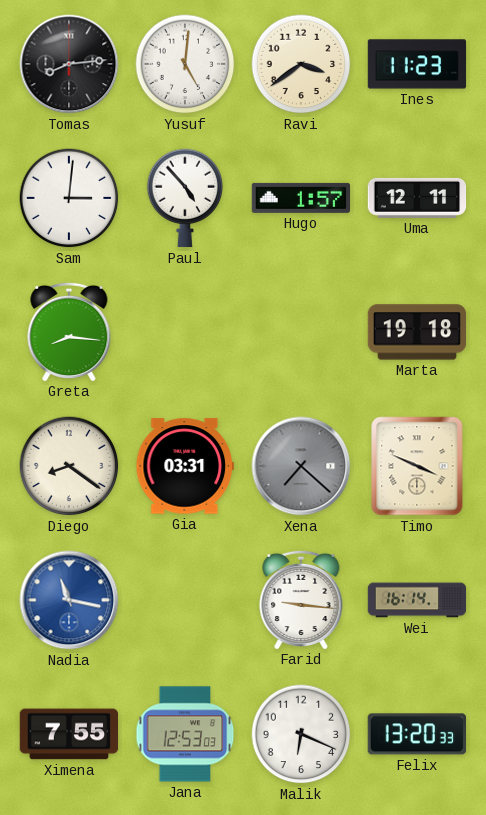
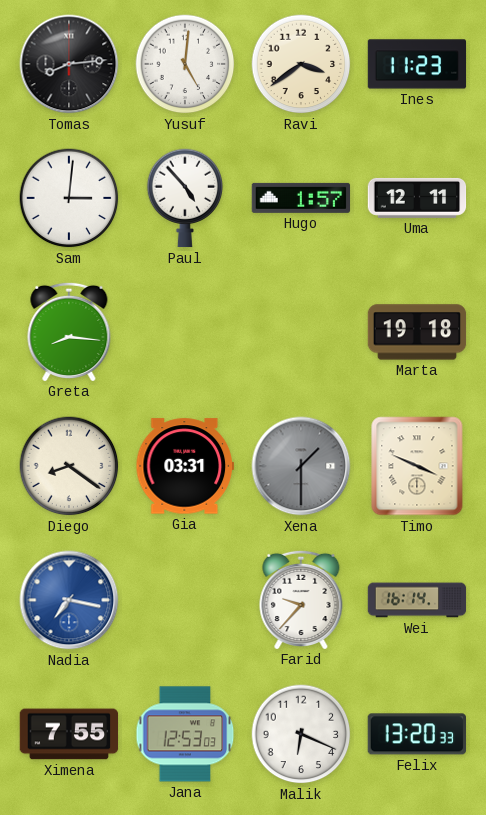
Xena: 7:22 -> 1:30
Nadia: 11:17 -> 7:17
Farid: 9:16 -> 9:37
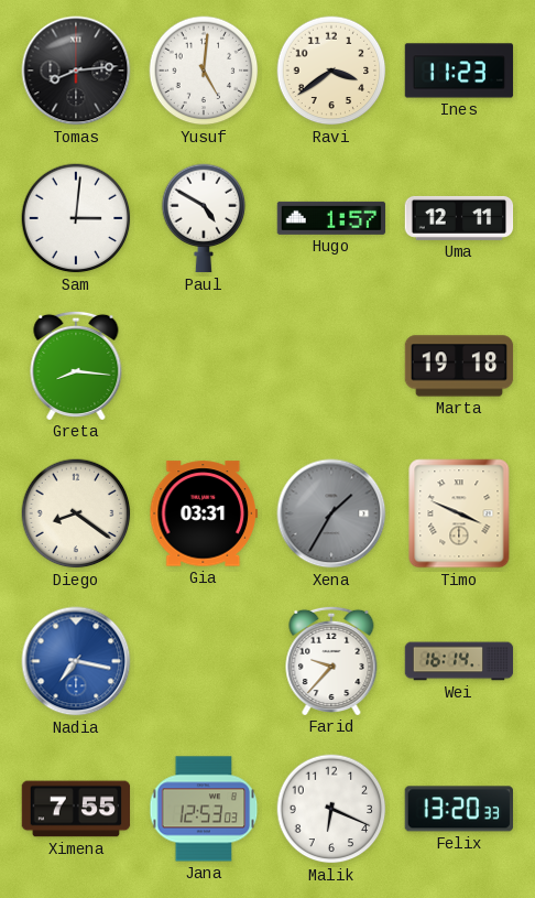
Paul: 4:53 -> 4:50
Xena: 1:30 -> 1:35
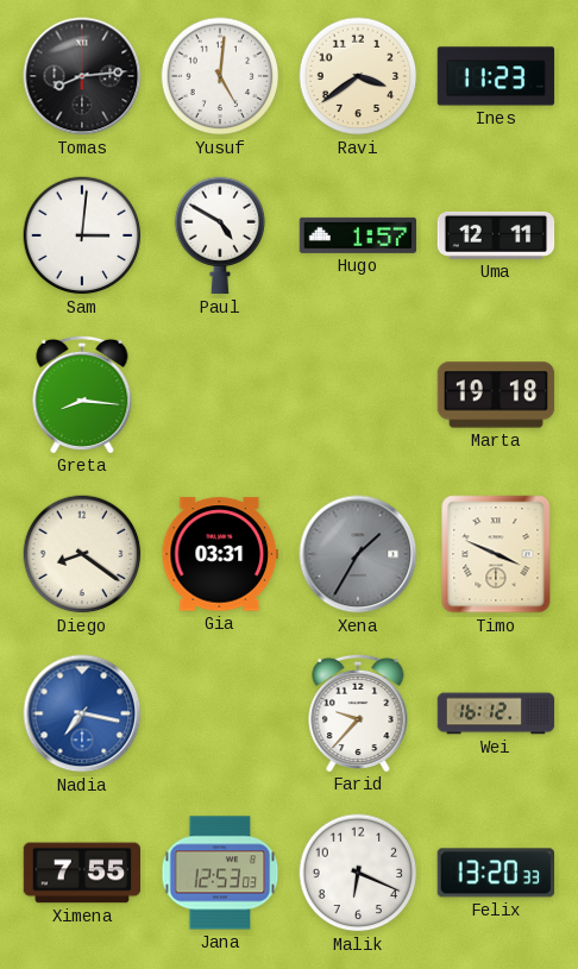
Wei: 16:14 -> 16:12
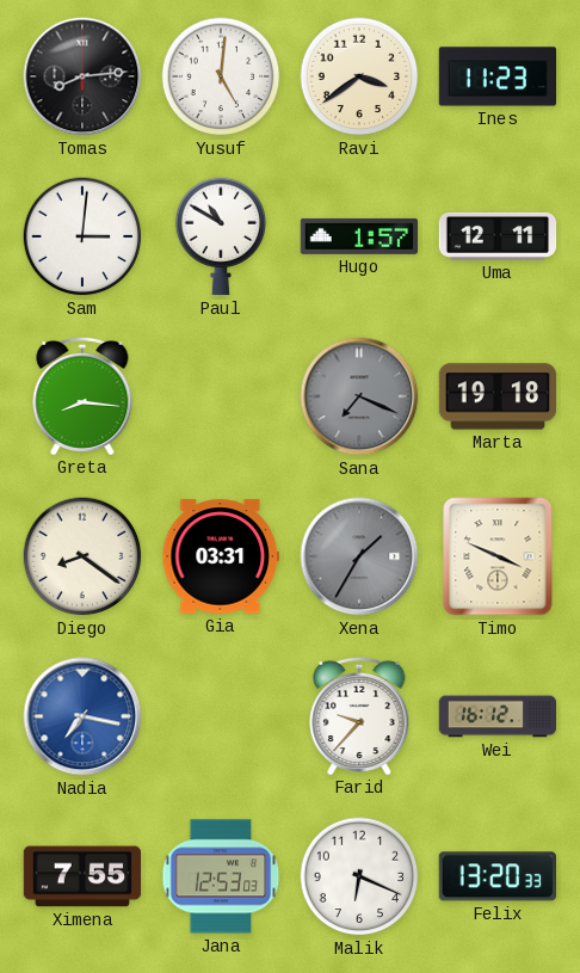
Paul: 4:50 -> 10:50
Sana: none -> 7:19
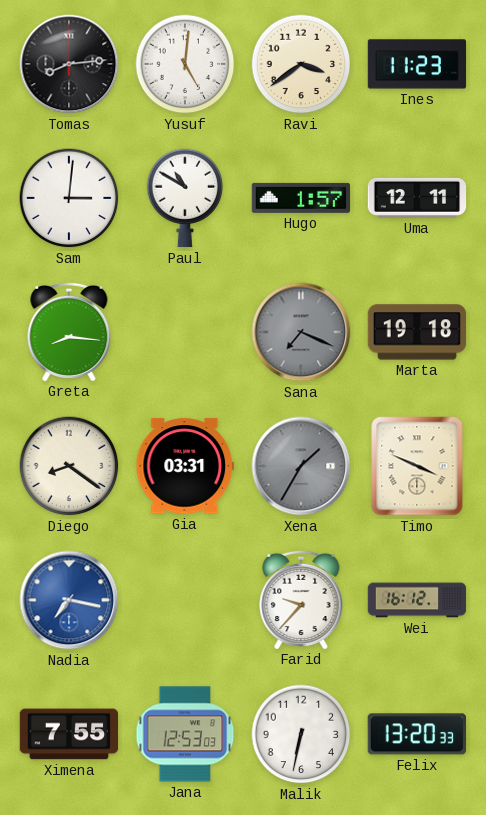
Malik: 6:19 -> 6:32
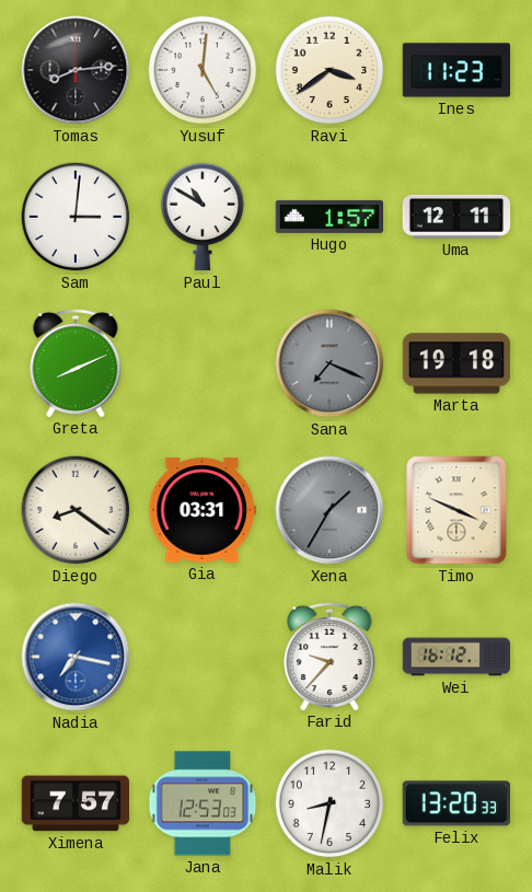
Greta: 8:16 -> 8:11
Ximena: 7:55 -> 7:57
Malik: 6:32 -> 8:32
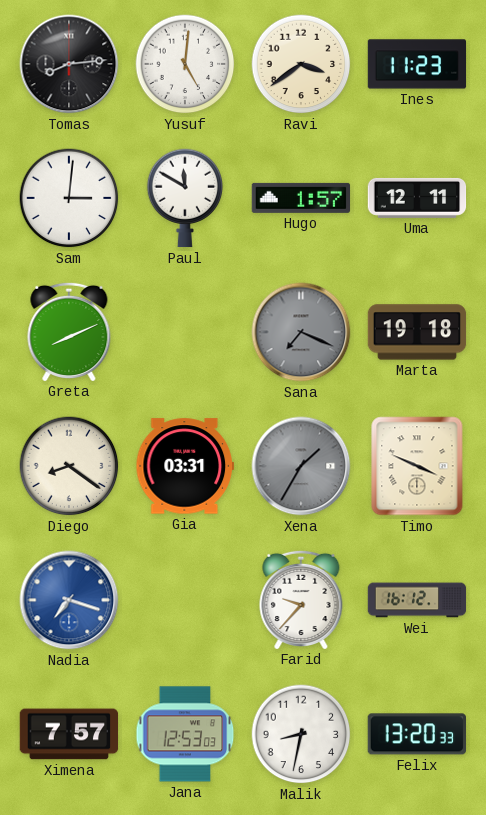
Paul: 10:50 -> 11:50
Nadia: 7:17 -> 7:18
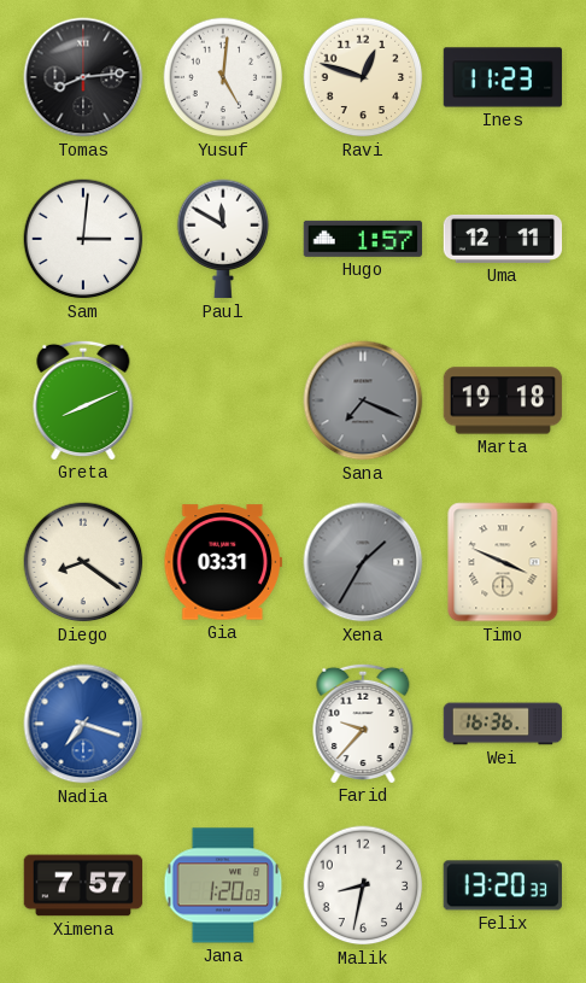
Ravi: 3:39 -> 12:48
Wei: 16:12 -> 16:36
Jana: 12:53 -> 1:20
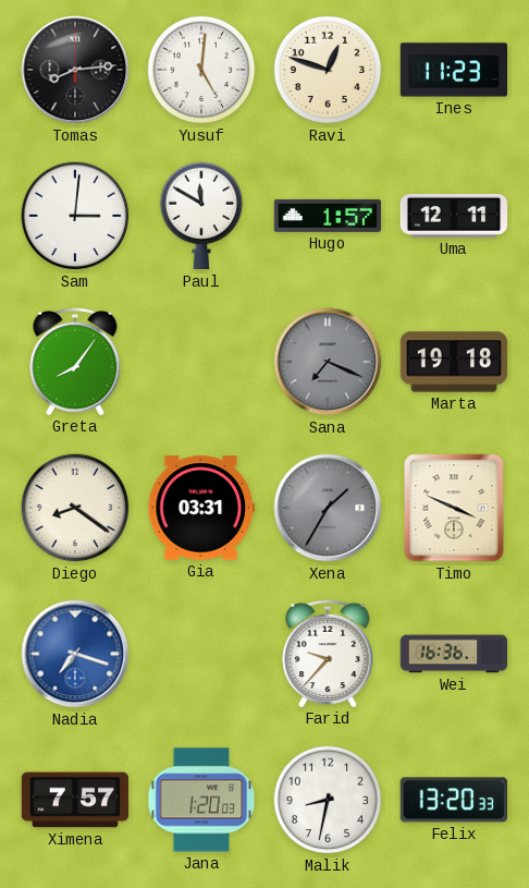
Greta: 8:11 -> 8:06
